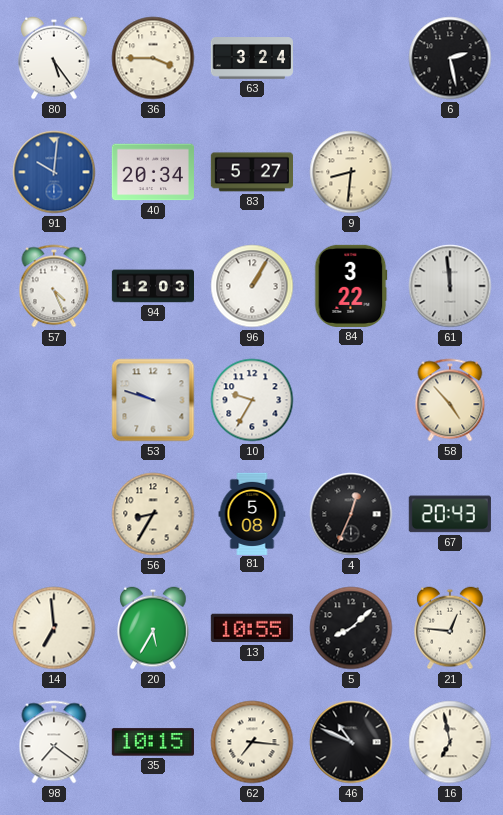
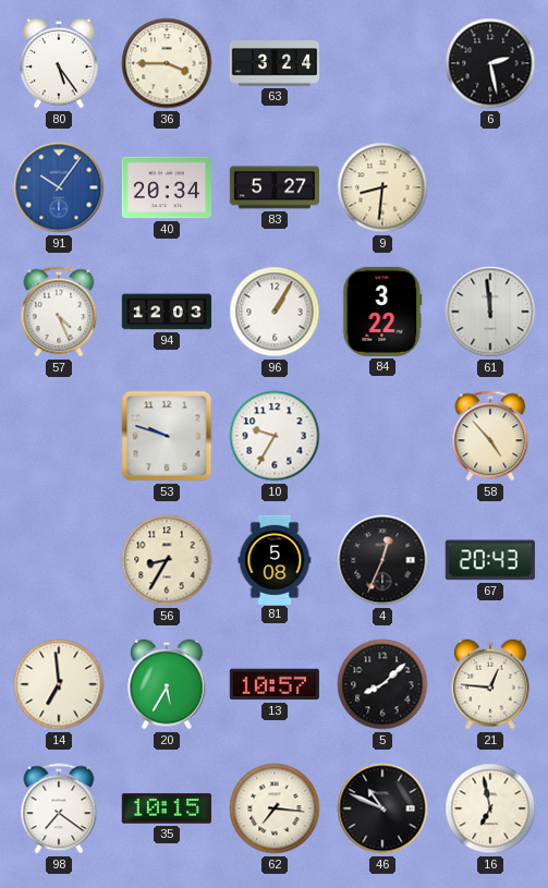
91: 10:01 -> 10:06
13: 10:55 -> 10:57
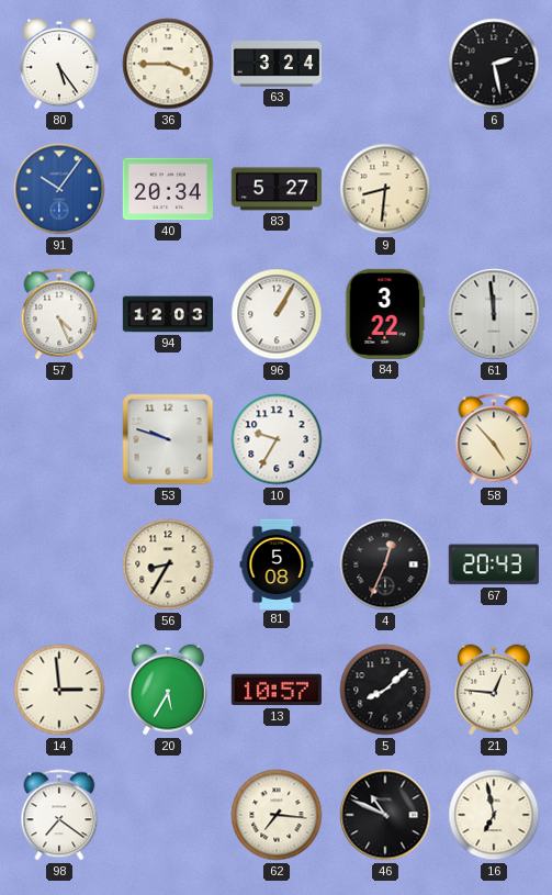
14: 6:59 -> 2:59
35: 10:15 -> none
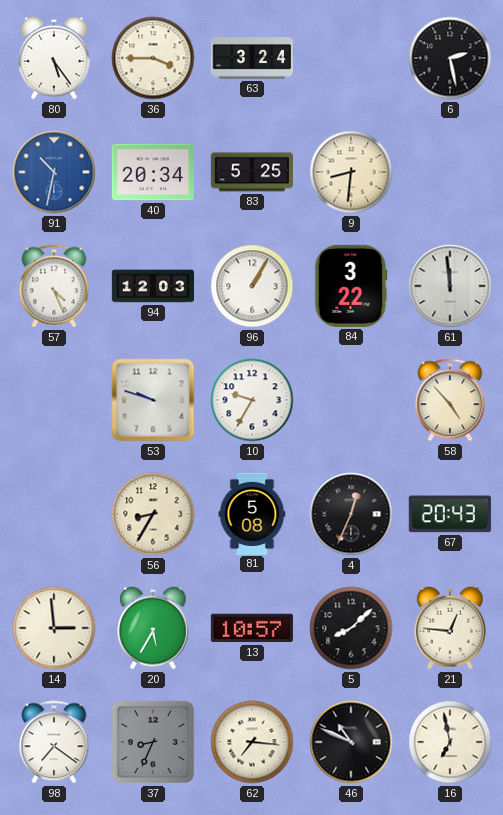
91: 10:06 -> 10:32
83: 5:27 -> 5:25
37: none -> 8:34
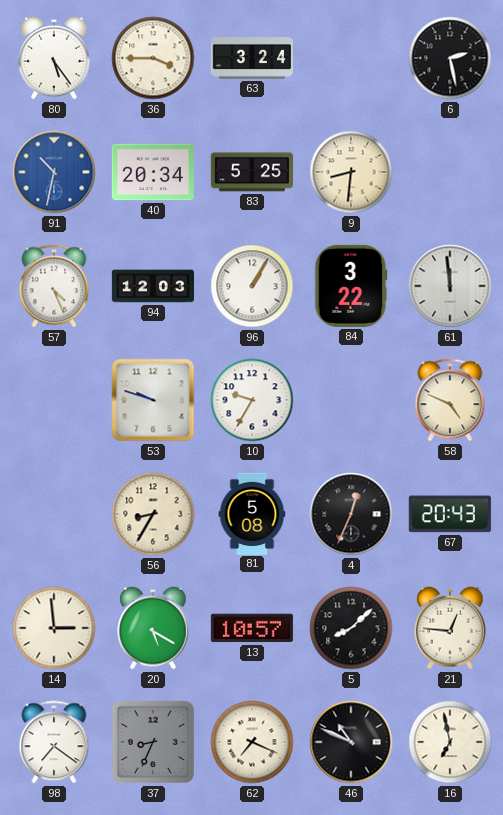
58: 4:53 -> 4:49
20: 5:35 -> 5:20
62: 7:16 -> 7:19
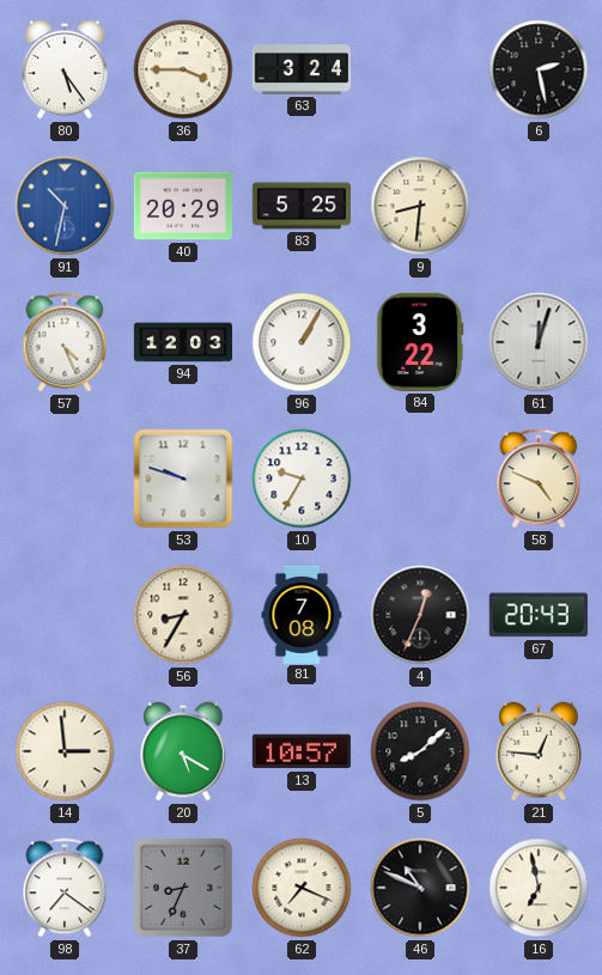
40: 20:34 -> 20:29
61: 11:59 -> 12:03
81: 5:08 -> 7:08
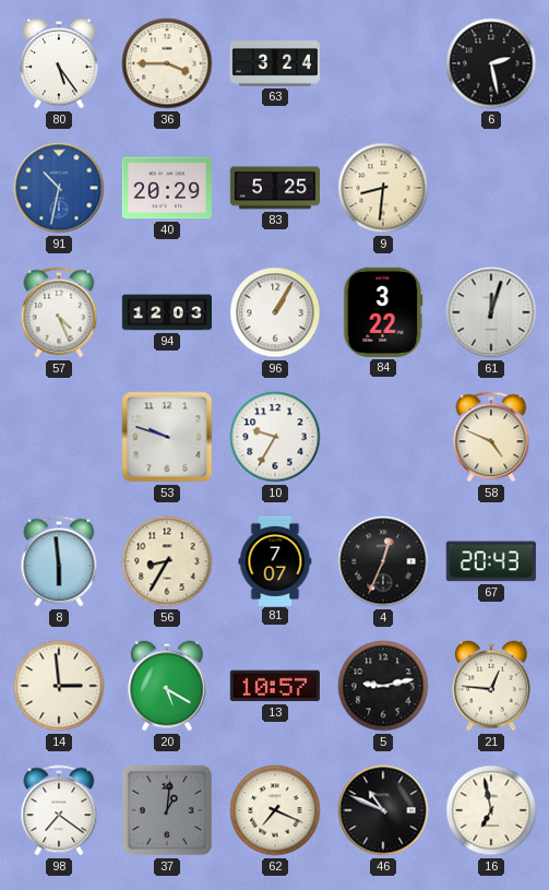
8: none -> 5:59
81: 7:08 -> 7:07
5: 8:08 -> 9:13
37: 8:34 -> 1:01
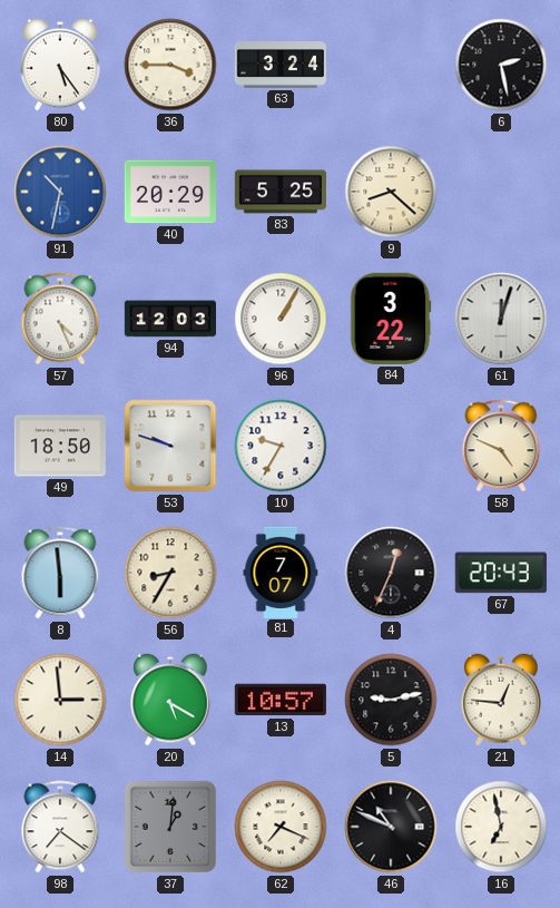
9: 8:31 -> 8:22
49: none -> 18:50
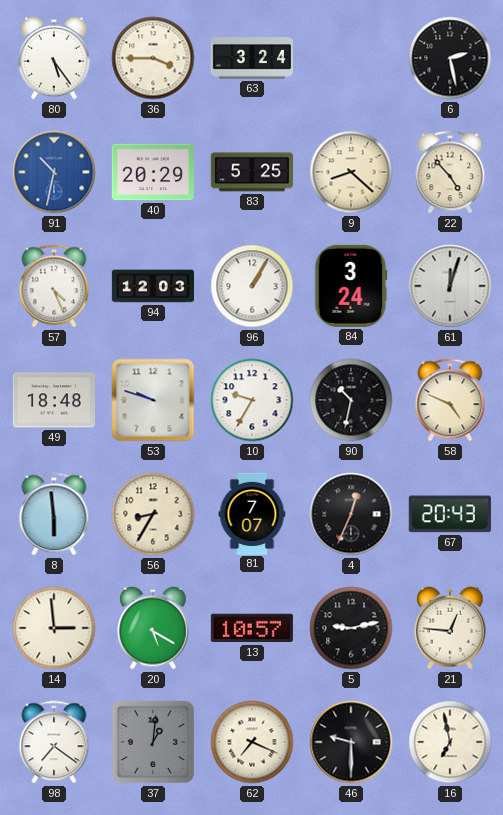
22: none -> 4:53
84: 3:22 -> 3:24
49: 18:50 -> 18:48
90: none -> 10:32
46: 10:49 -> 9:30
